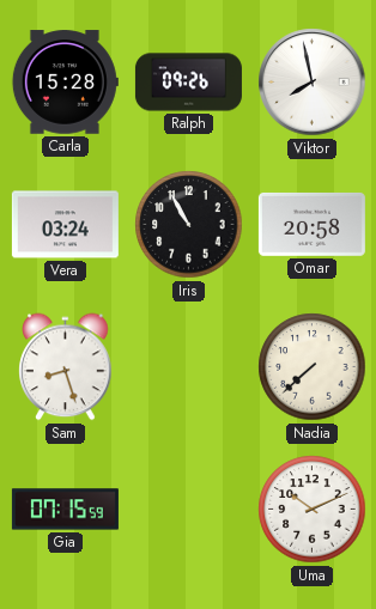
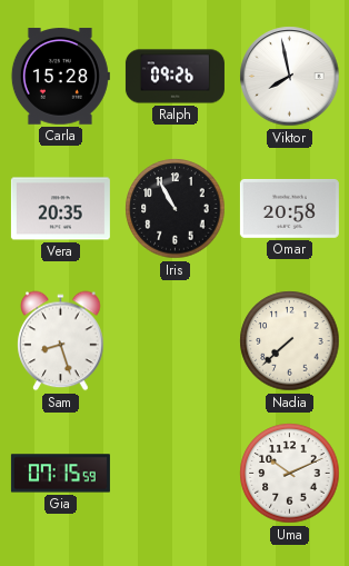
Vera: 03:24 -> 20:35
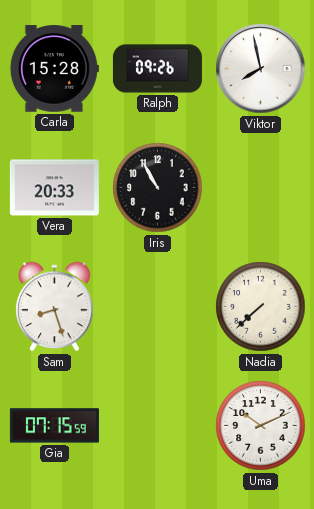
Vera: 20:35 -> 20:33
Omar: 20:58 -> none
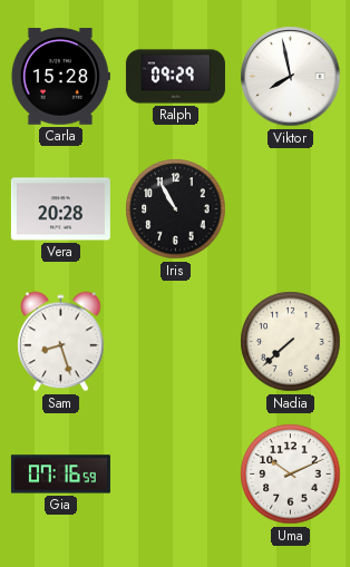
Ralph: 09:26 -> 09:29
Vera: 20:33 -> 20:28
Gia: 07:15 -> 07:16
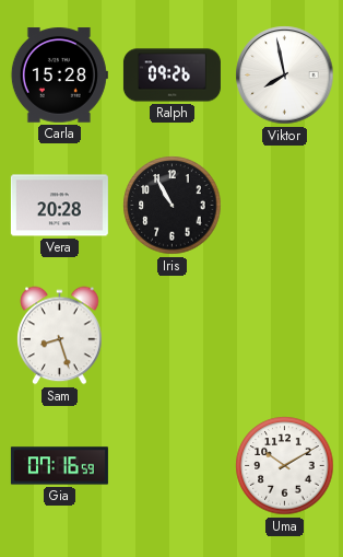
Ralph: 09:29 -> 09:26
Nadia: 7:38 -> none
Uma: 10:11 -> 10:10
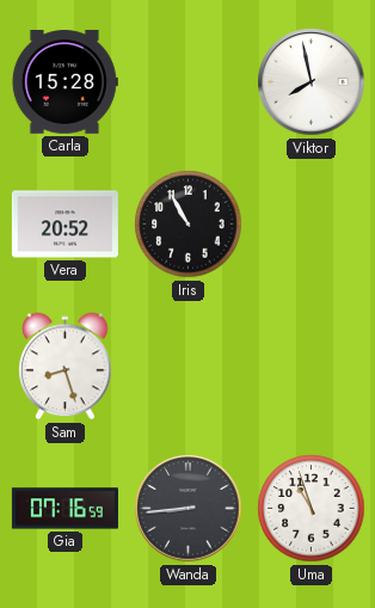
Ralph: 09:26 -> none
Vera: 20:28 -> 20:52
Wanda: none -> 8:44
Uma: 10:10 -> 10:57
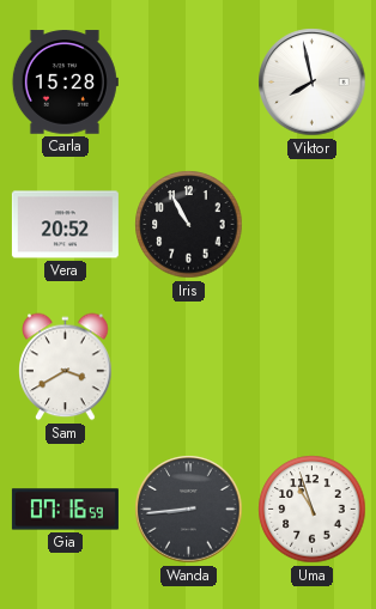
Sam: 8:27 -> 3:40
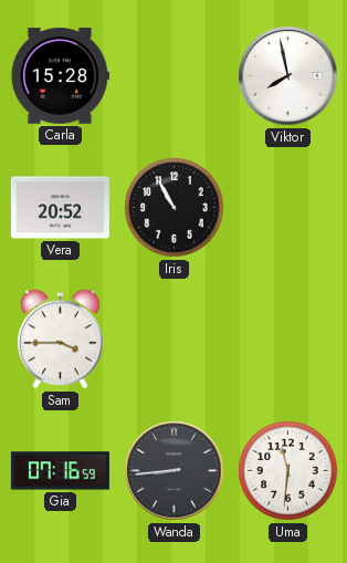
Sam: 3:40 -> 3:45
Uma: 10:57 -> 11:31
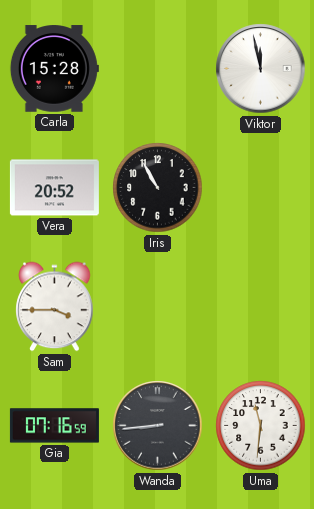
Viktor: 7:58 -> 11:58
